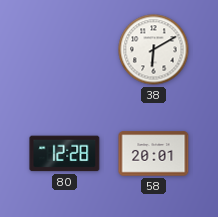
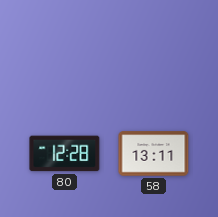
38: 6:10 -> none
58: 20:01 -> 13:11
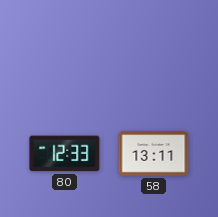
80: 12:28 -> 12:33
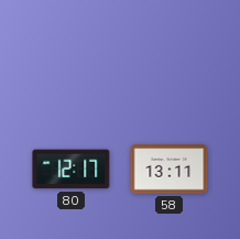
80: 12:33 -> 12:17
